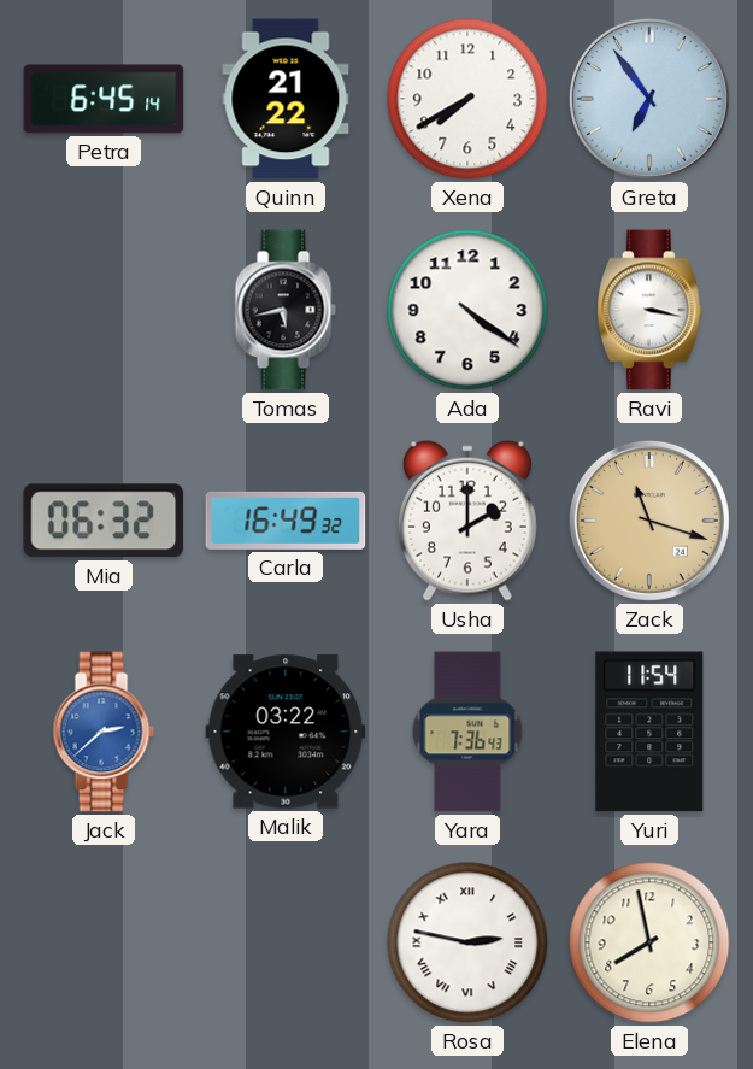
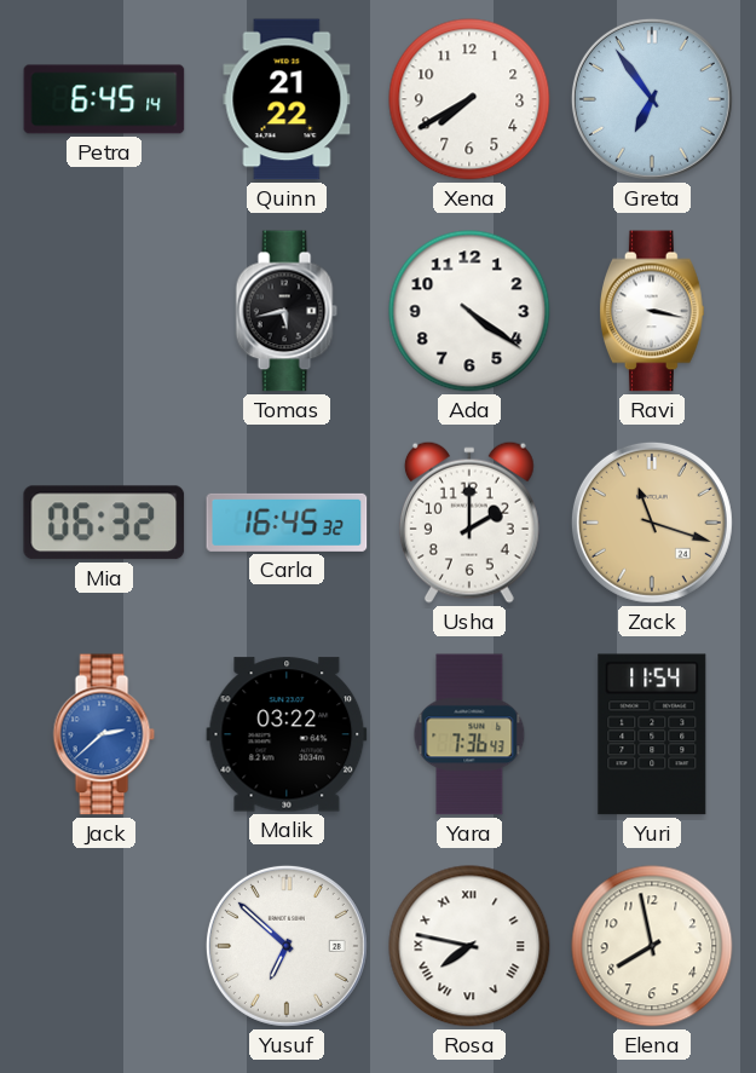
Carla: 16:49 -> 16:45
Yusuf: none -> 6:52
Rosa: 2:47 -> 7:47
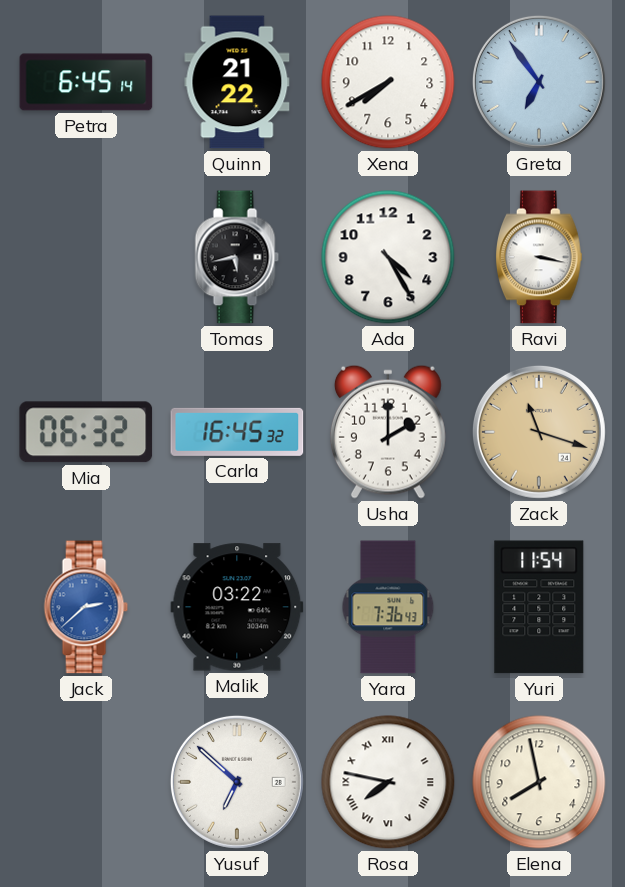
Ada: 4:21 -> 4:25
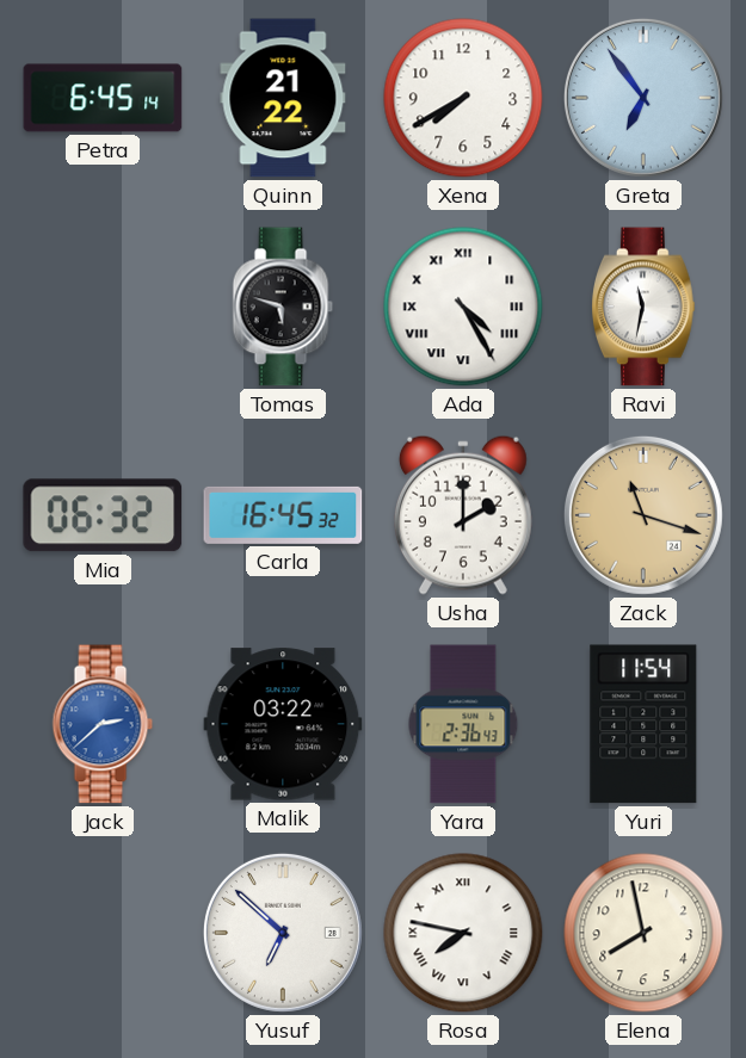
Tomas: 5:43 -> 5:48
Ada numerals: Arabic -> Roman
Ravi: 3:17 -> 11:32
Yara: 7:36 -> 2:36
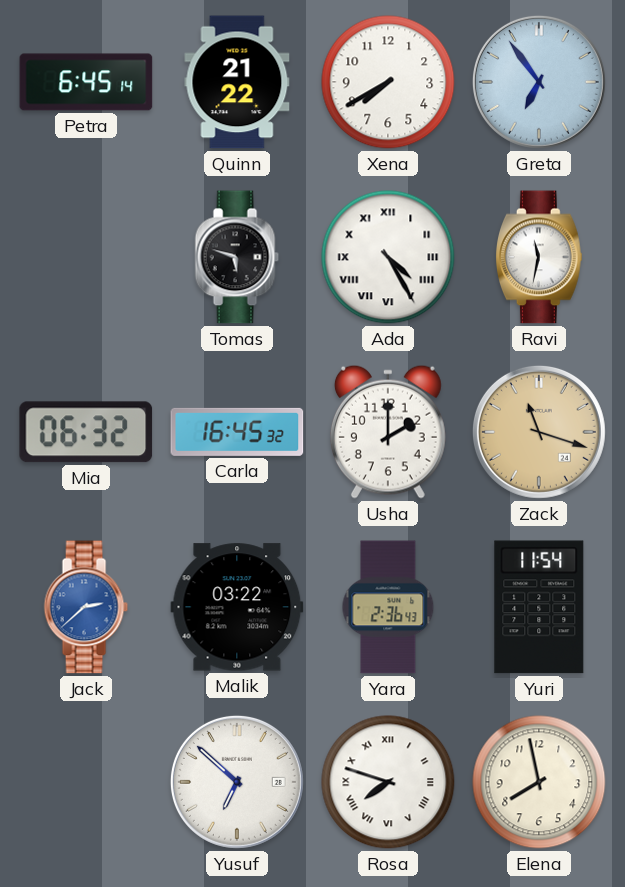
Rosa: 7:47 -> 7:48
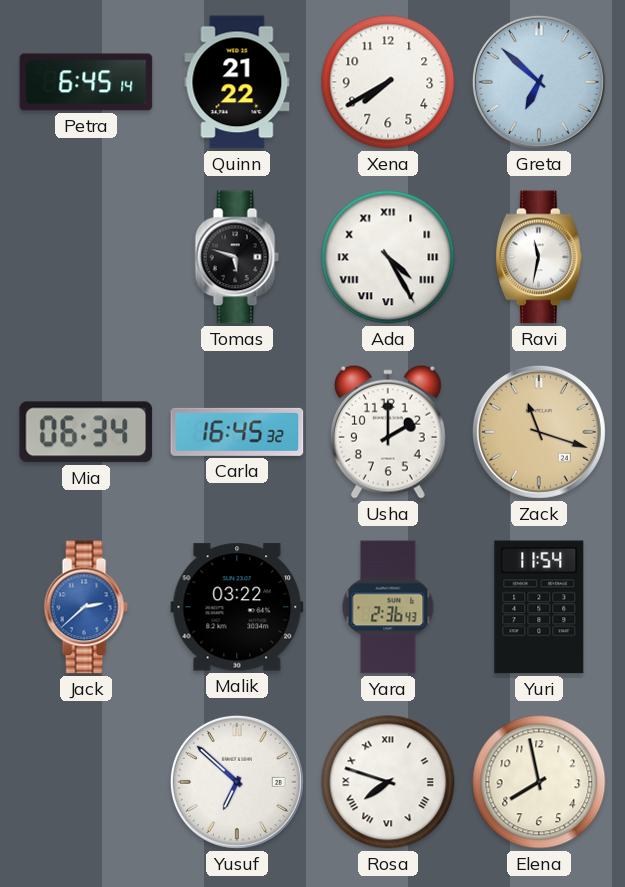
Greta: 6:54 -> 6:52
Mia: 06:32 -> 06:34
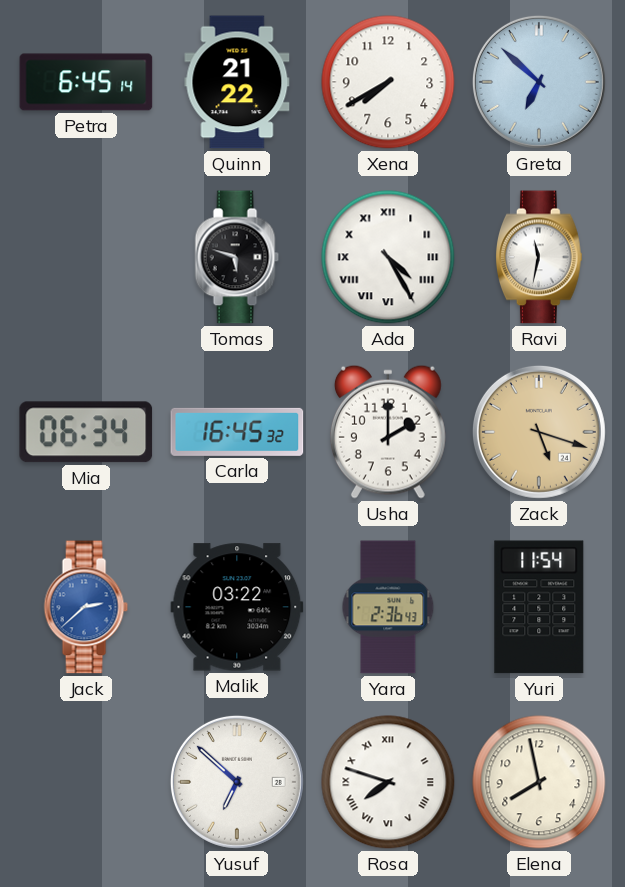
Zack: 11:18 -> 5:18
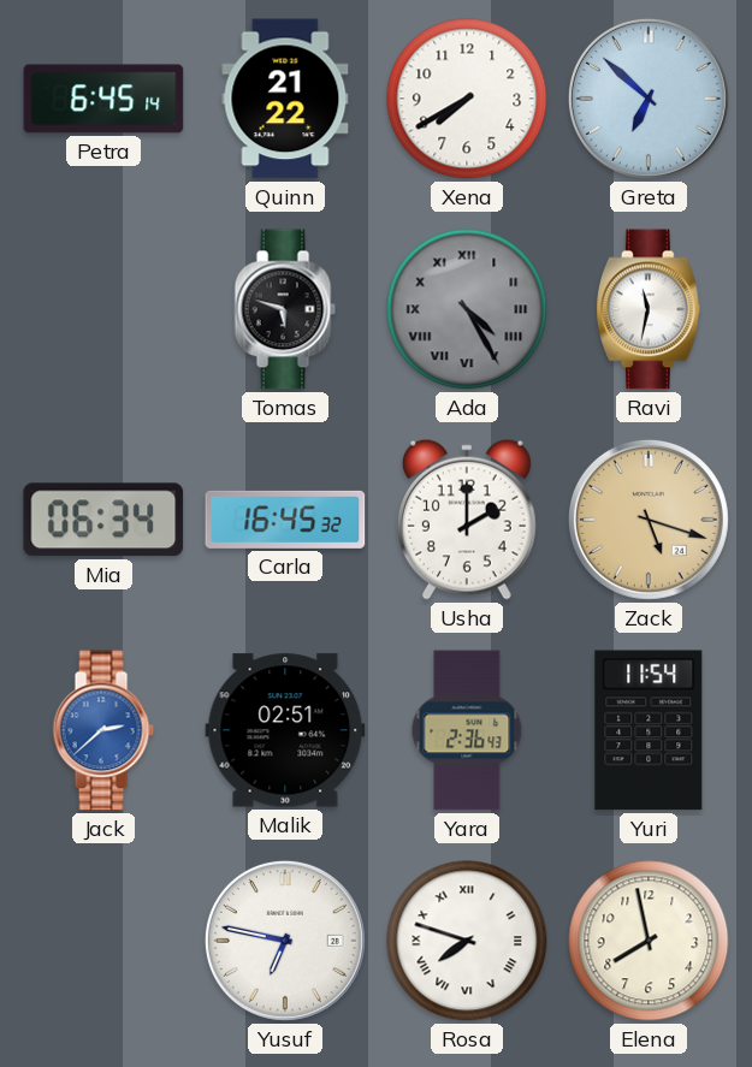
Ada dial: white -> grey
Malik: 03:22 -> 02:51
Yusuf: 6:52 -> 6:47
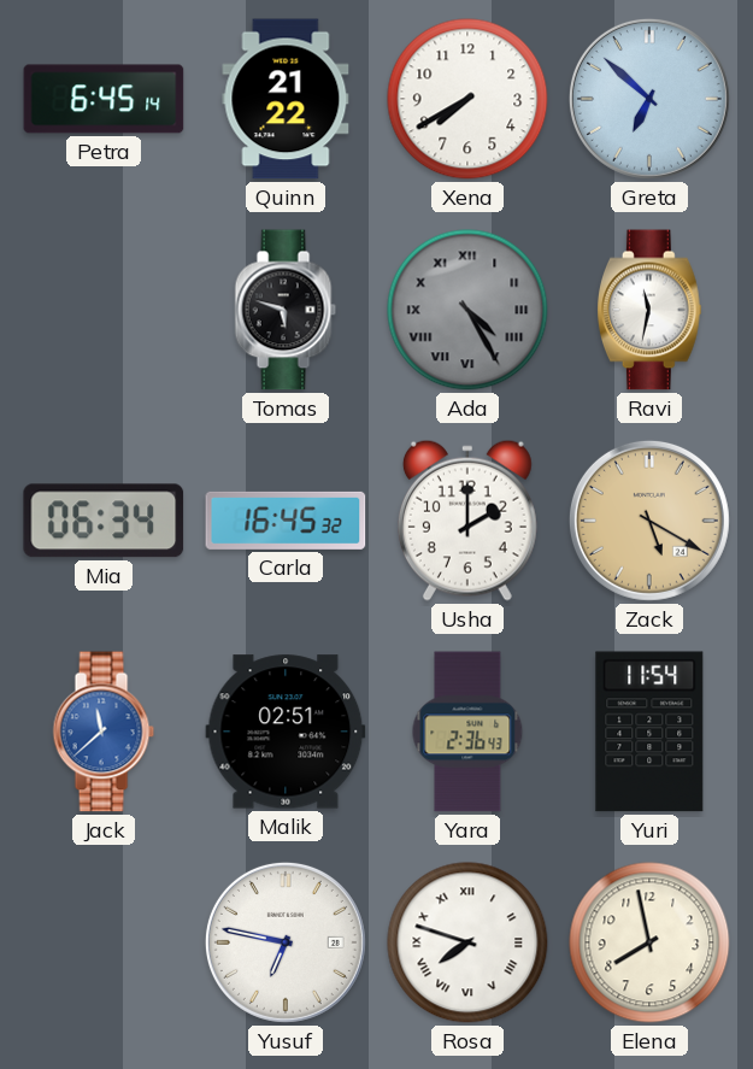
Zack: 5:18 -> 5:20
Jack: 2:38 -> 11:38
